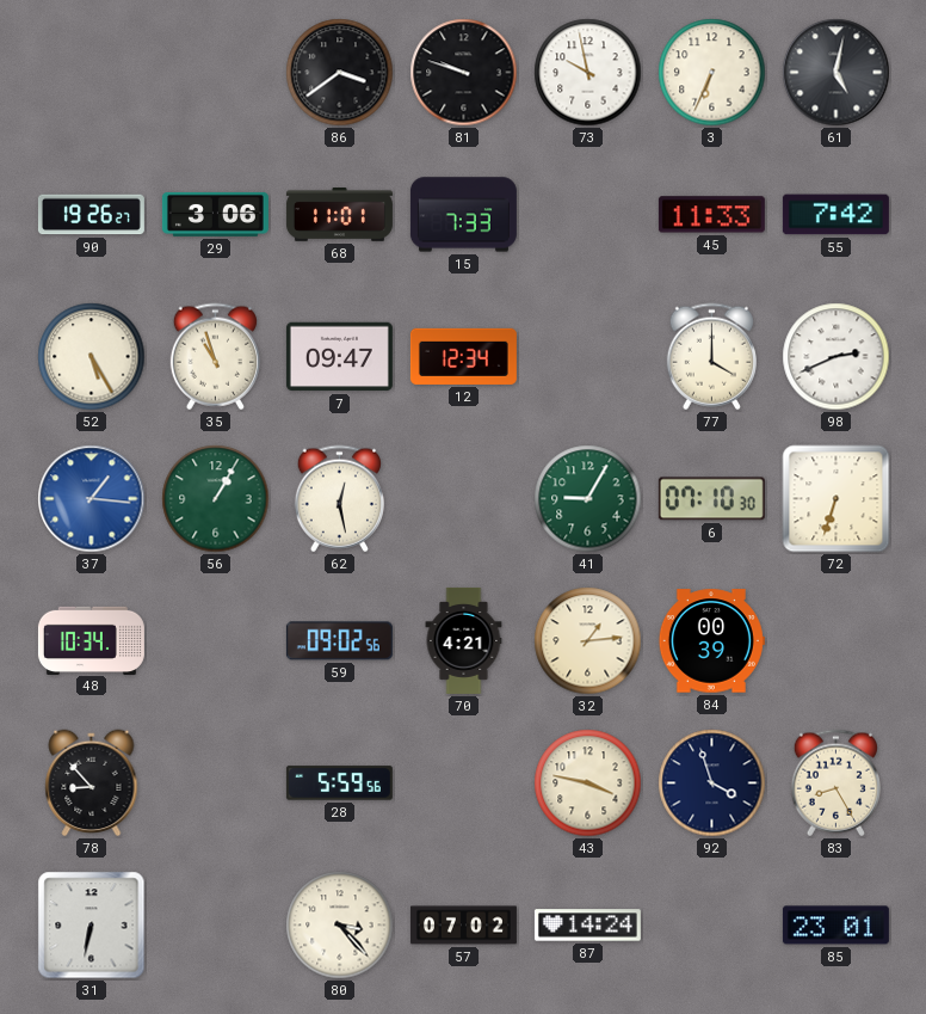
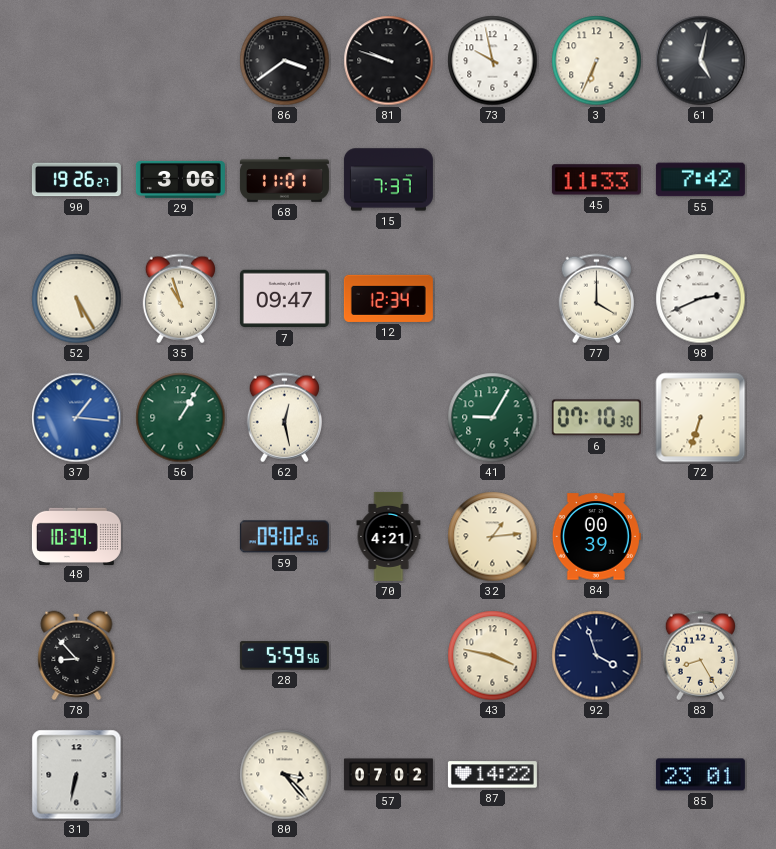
15: 7:33 -> 7:37
87: 14:24 -> 14:22
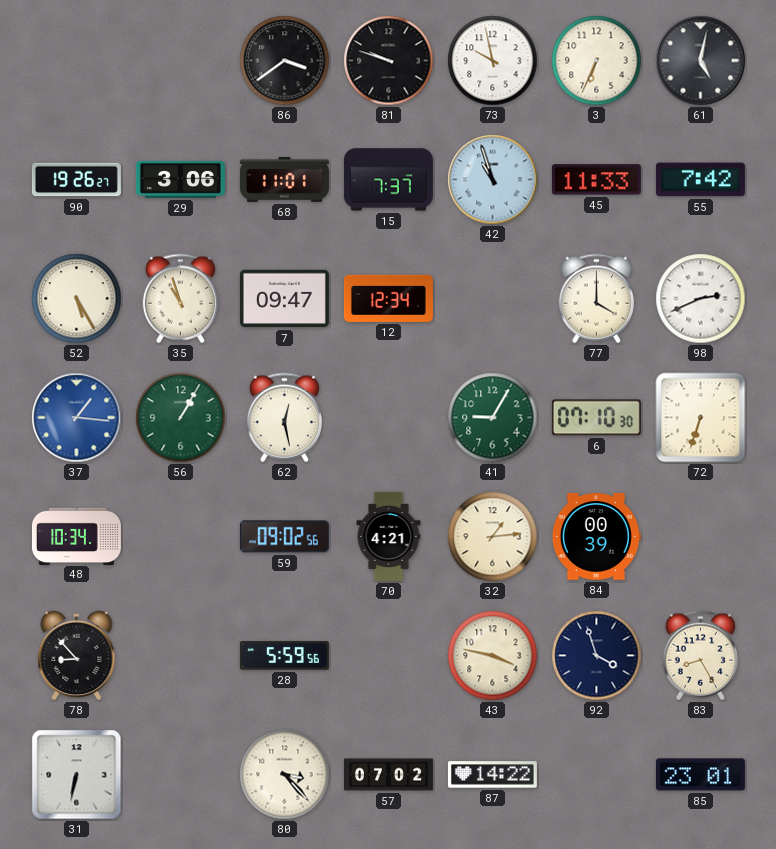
42: none -> 10:57
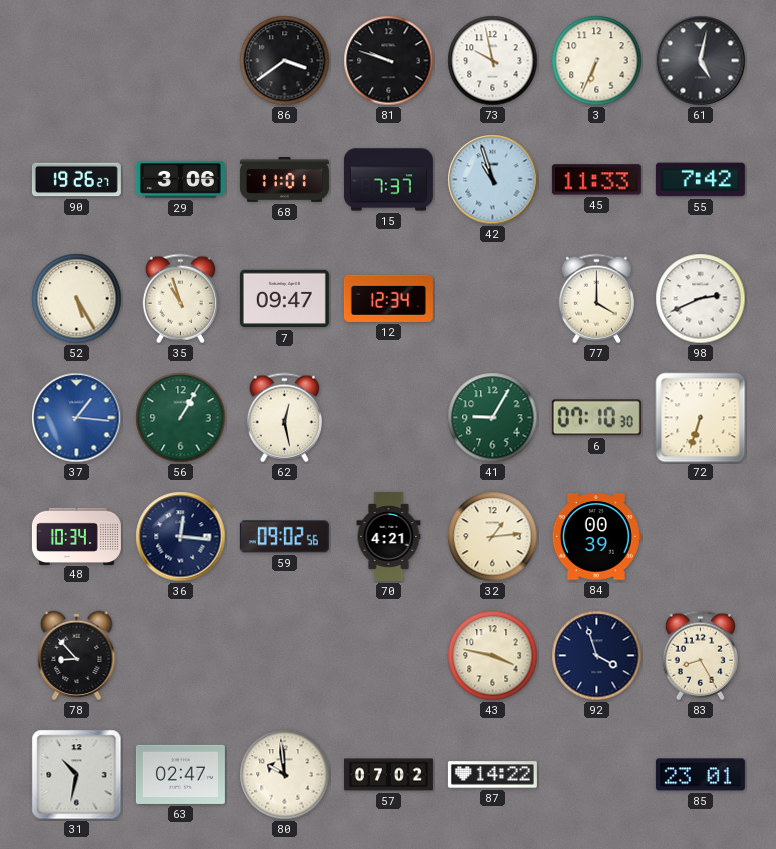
36: none -> 12:16
28: 5:59 -> none
31: 6:32 -> 10:32
63: none -> 02:47
80: 3:23 -> 9:59
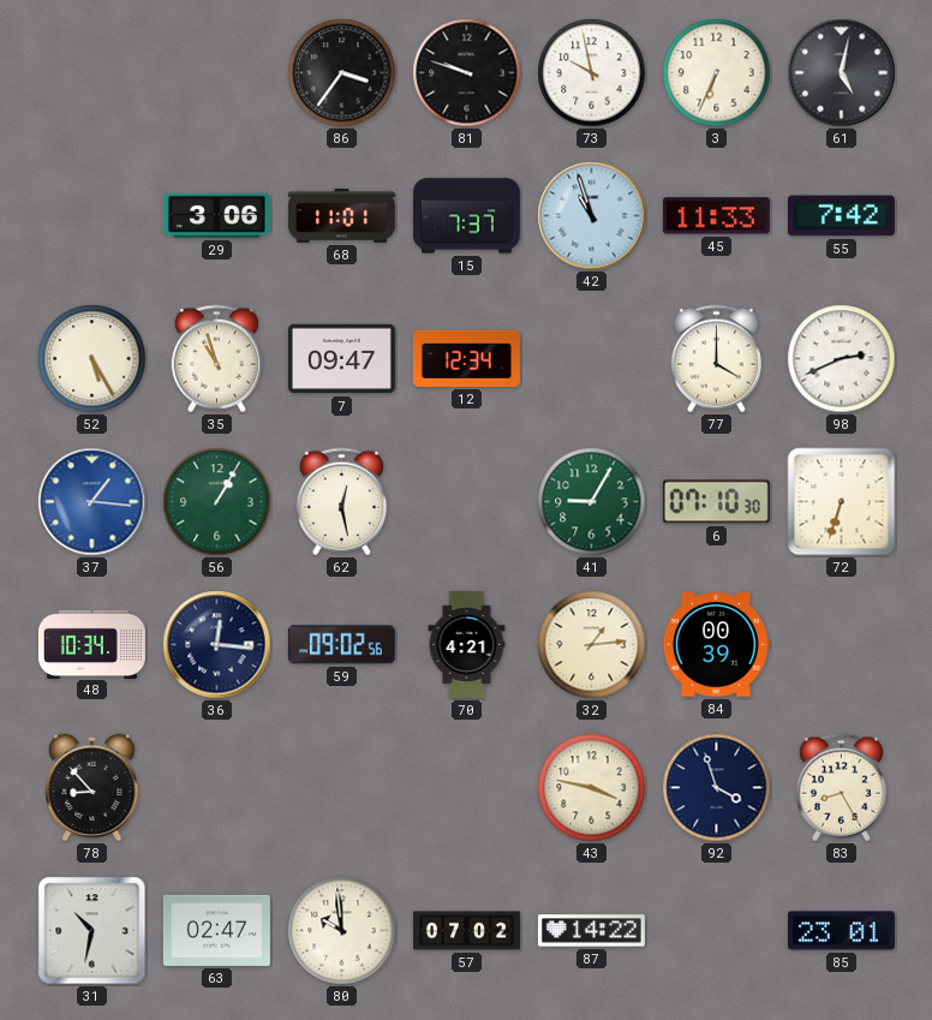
86: 3:39 -> 3:36
90: 19:26 -> none
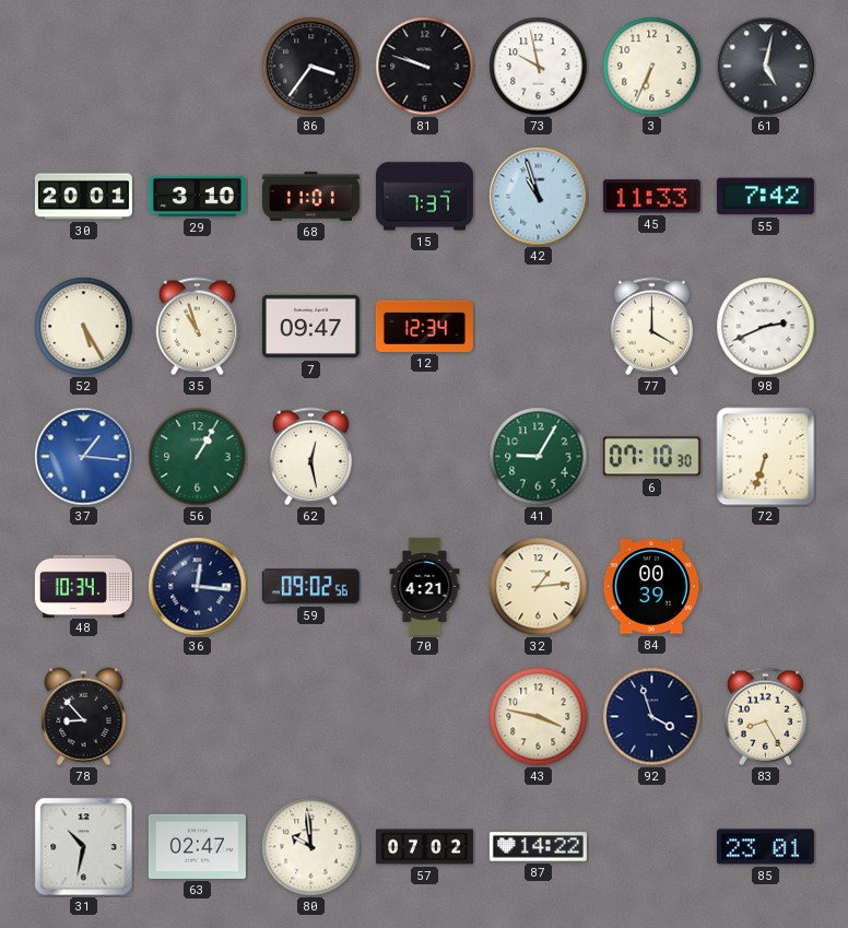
30: none -> 20:01
29: 3:06 -> 3:10
